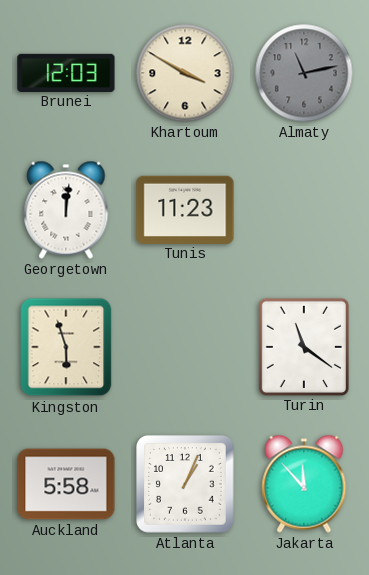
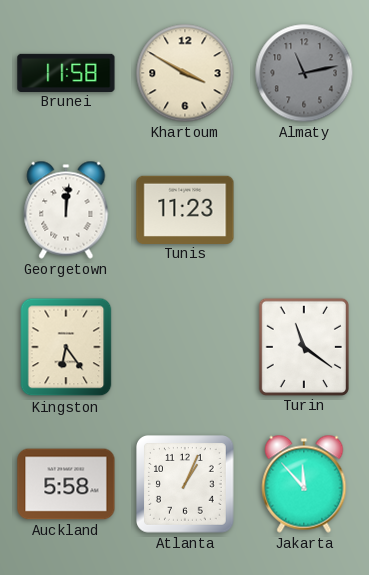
Brunei: 12:03 -> 11:58
Kingston: 5:57 -> 6:24
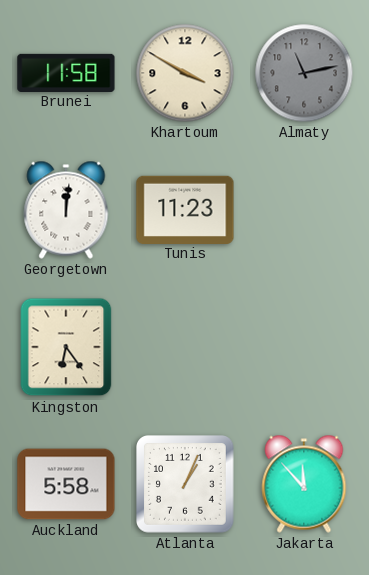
Turin: 11:21 -> none
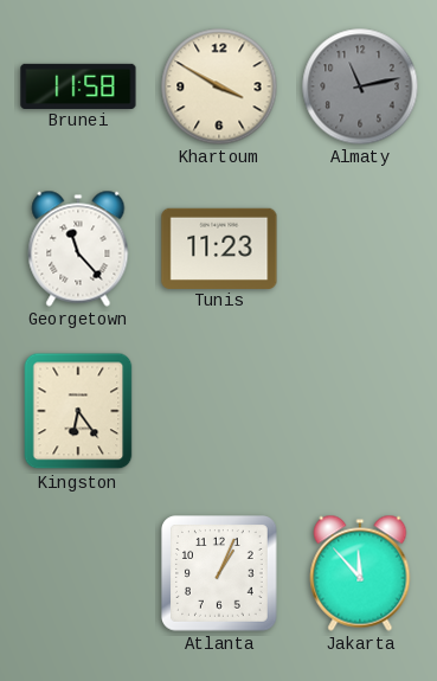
Georgetown: 12:01 -> 11:23
Auckland: 5:58 -> none
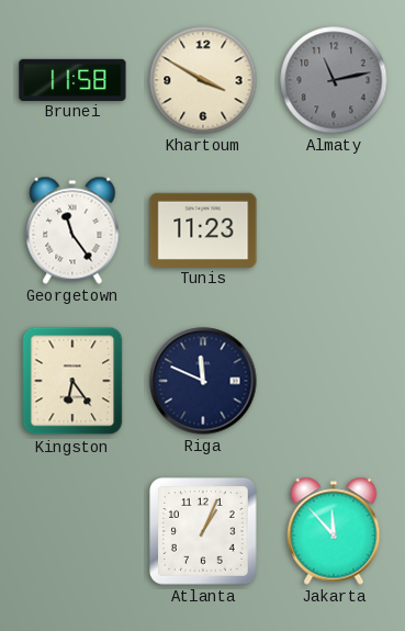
Georgetown: 11:23 -> 11:24
Riga: none -> 11:49
